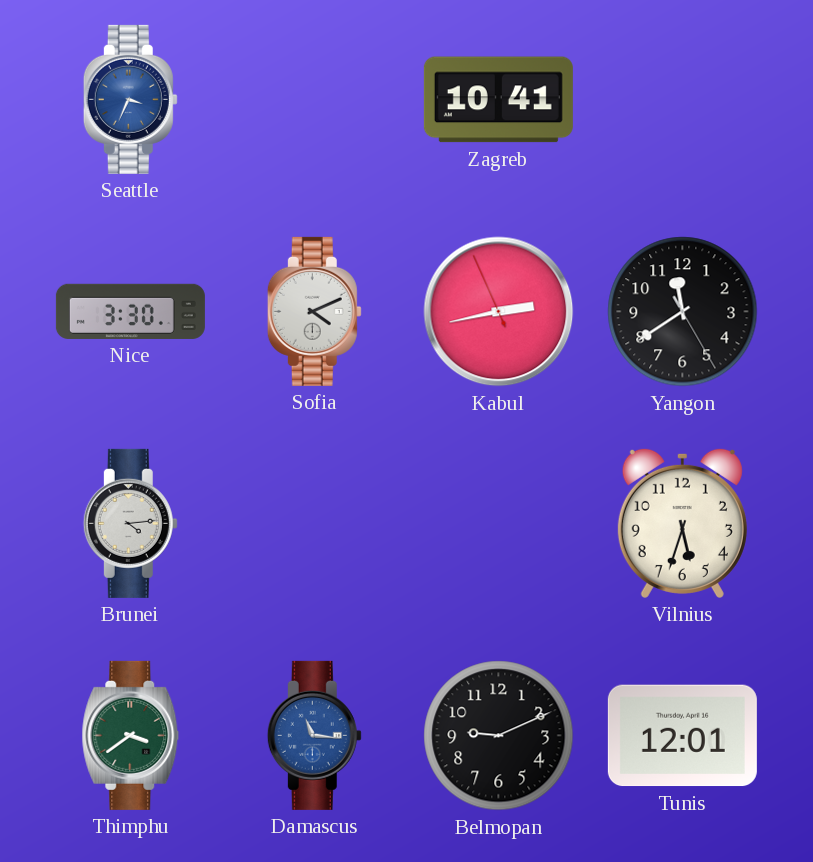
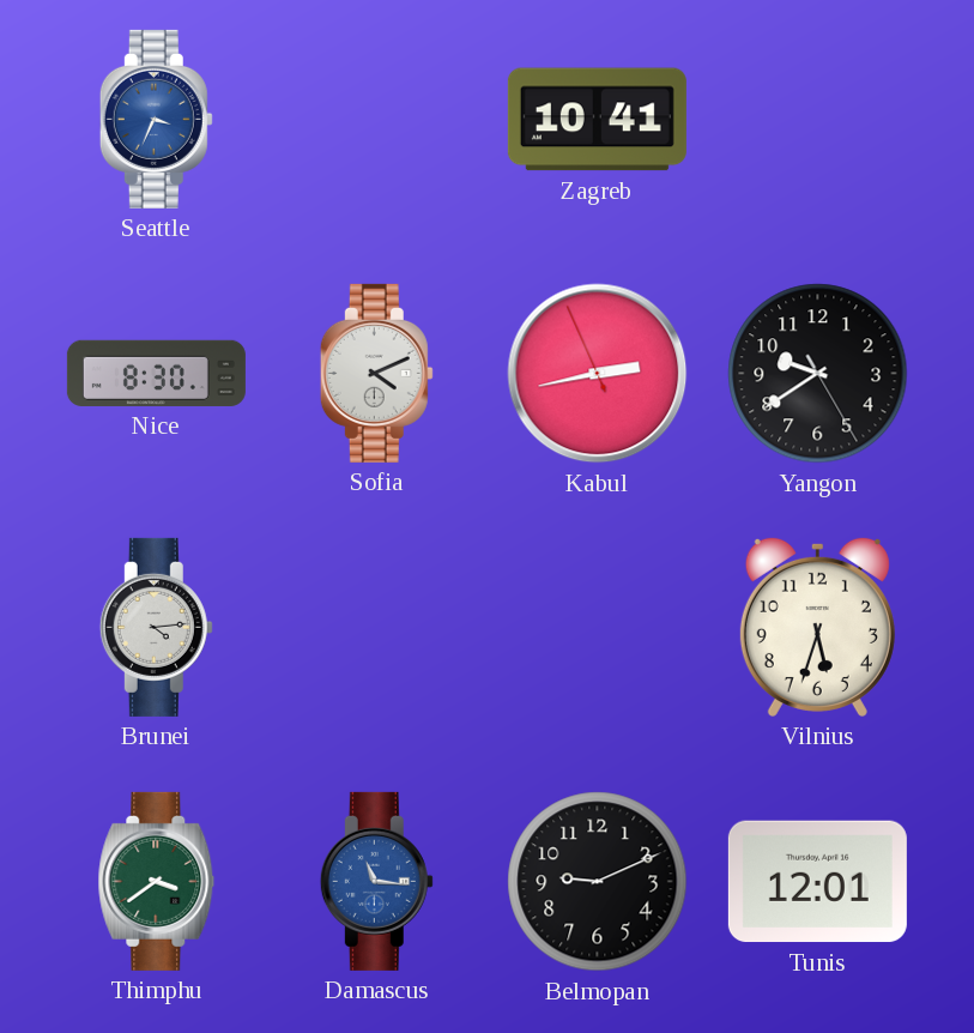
Nice: 3:30 -> 8:30
Yangon: 11:39 -> 9:39
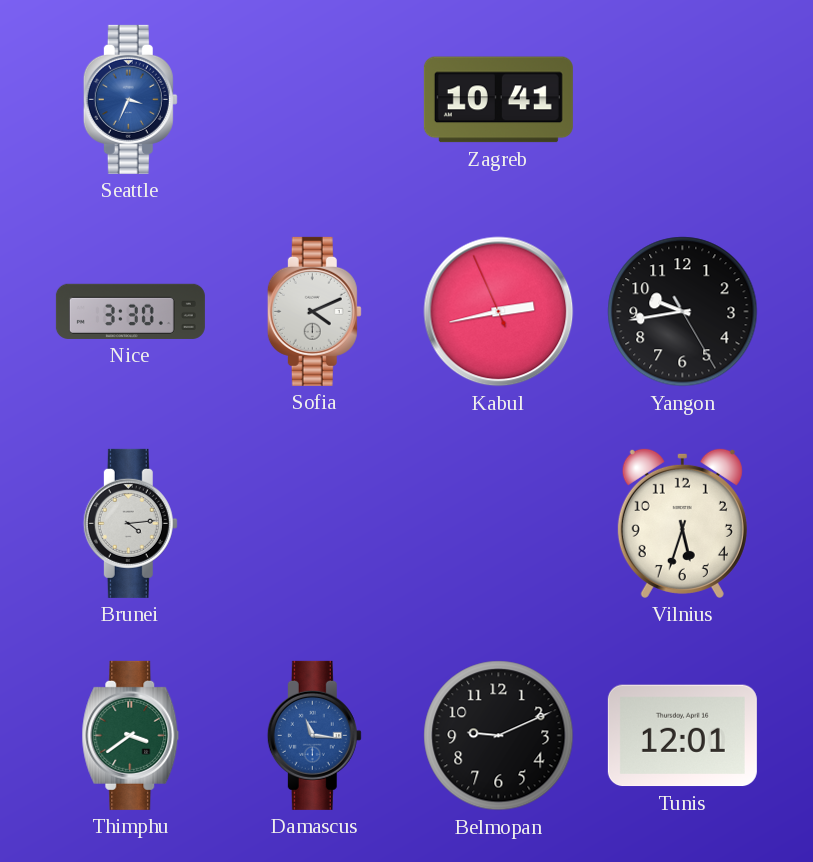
Nice: 8:30 -> 3:30
Yangon: 9:39 -> 9:43
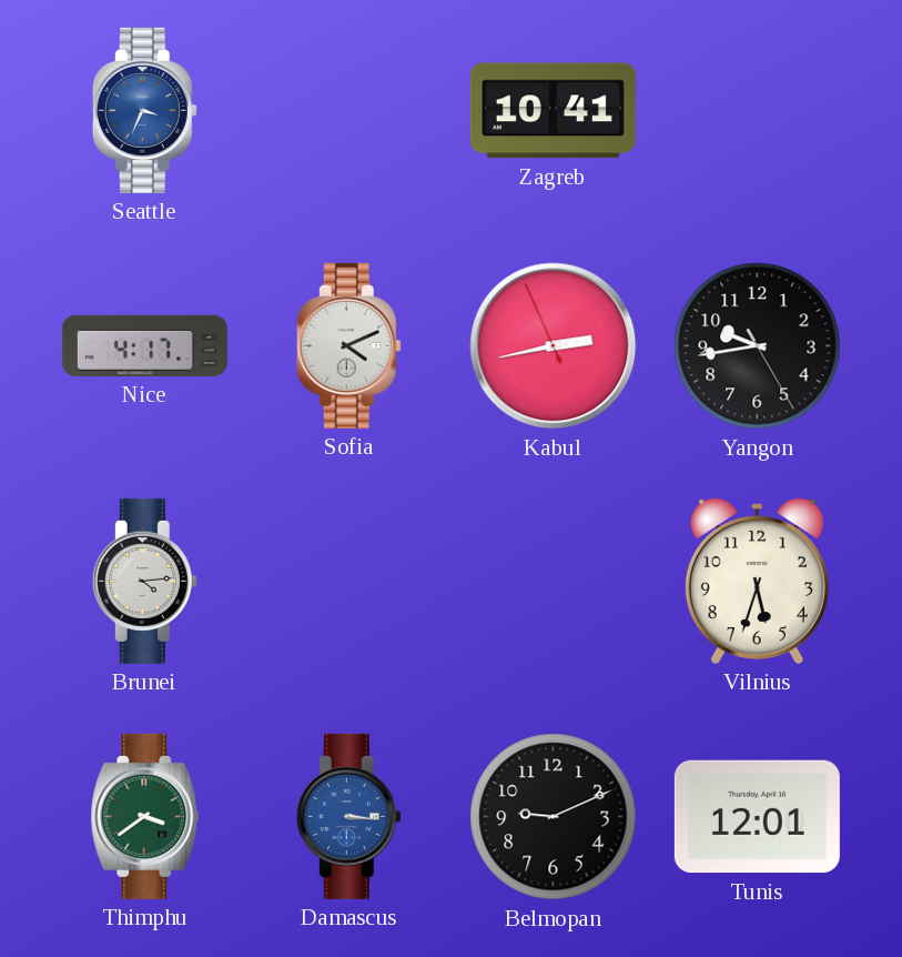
Nice: 3:30 -> 4:17
Damascus: 11:16 -> 3:16
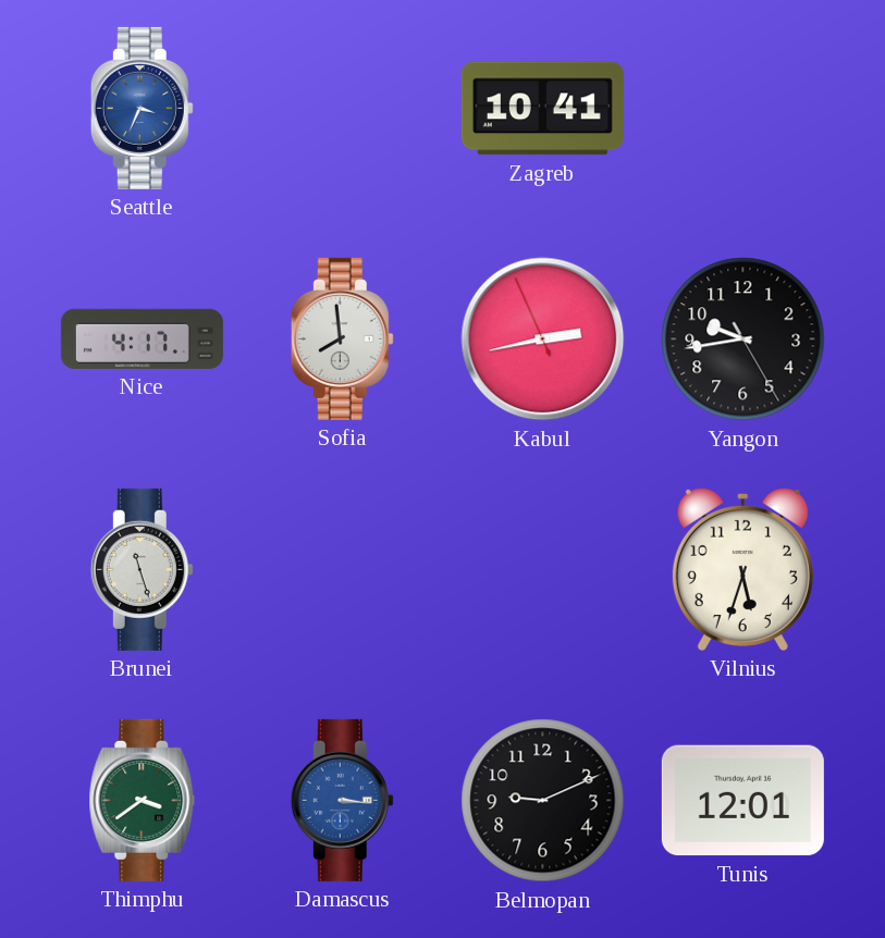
Sofia: 4:11 -> 7:59
Brunei: 4:14 -> 11:27
